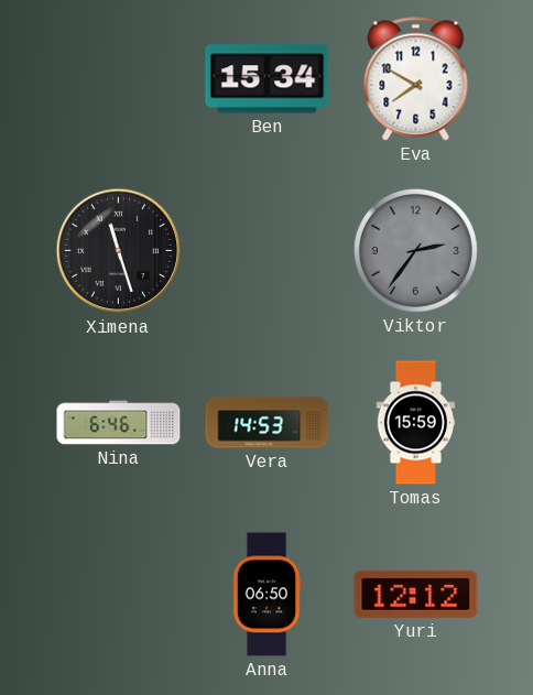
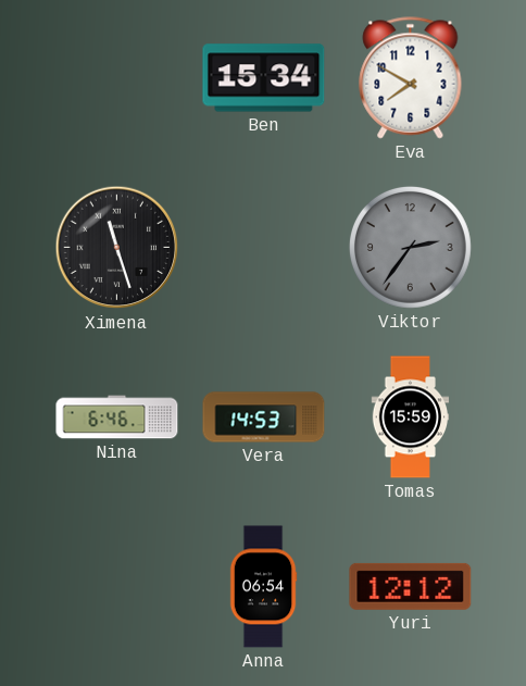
Anna: 06:50 -> 06:54
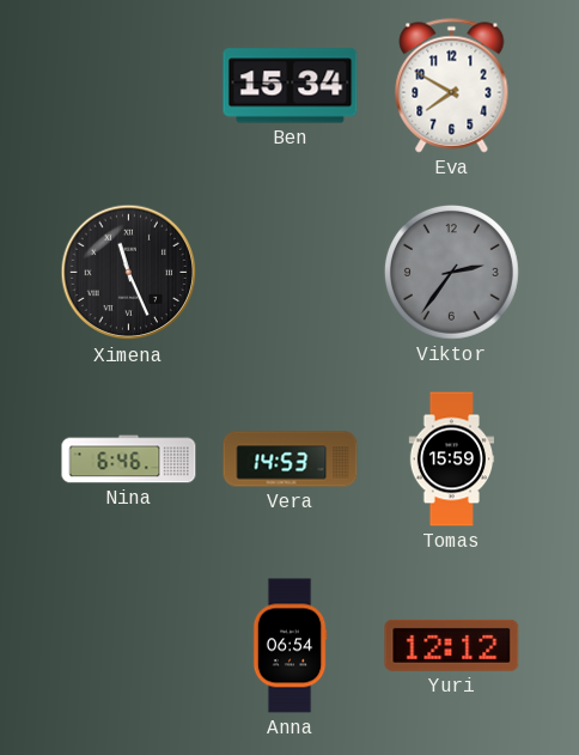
Ximena: 11:27 -> 11:26
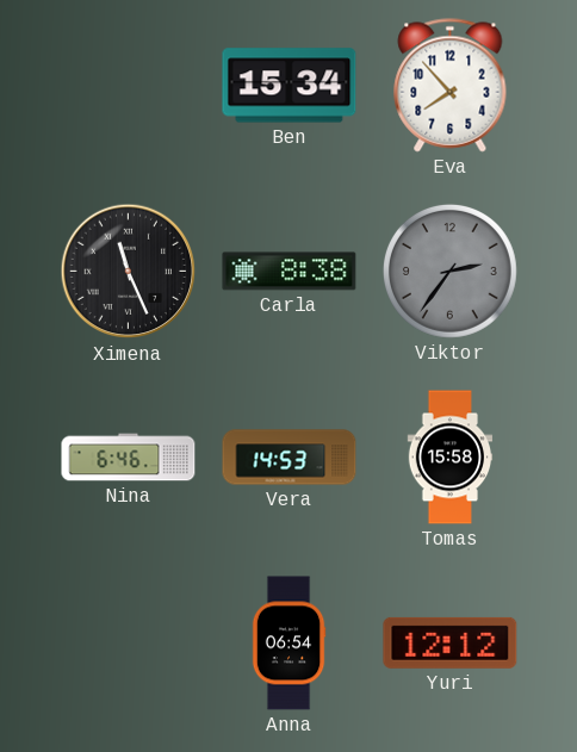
Eva: 7:50 -> 7:53
Carla: none -> 8:38
Tomas: 15:59 -> 15:58
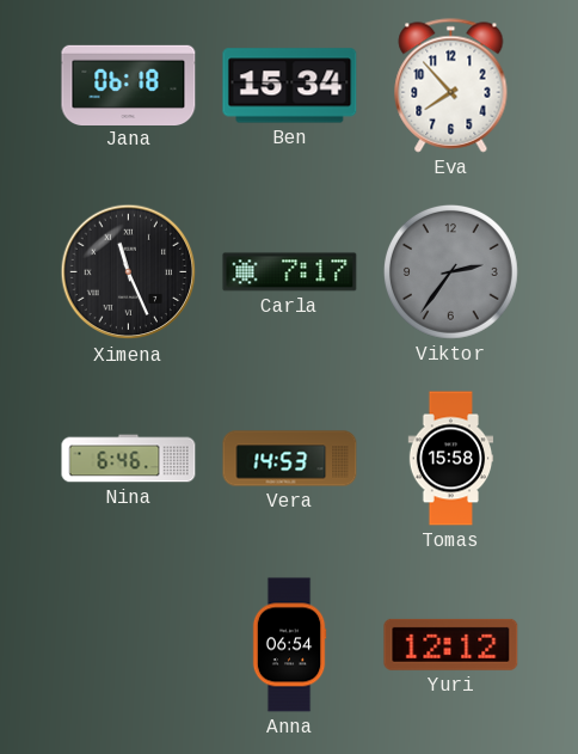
Jana: none -> 06:18
Carla: 8:38 -> 7:17
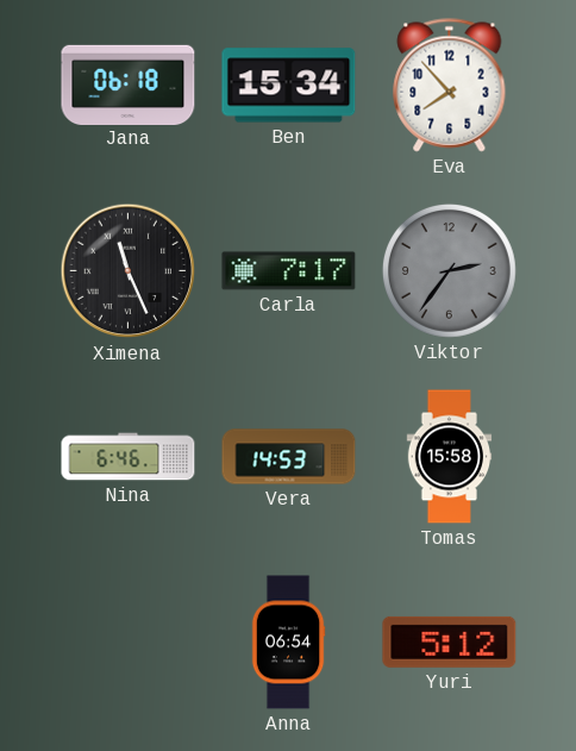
Yuri: 12:12 -> 5:12
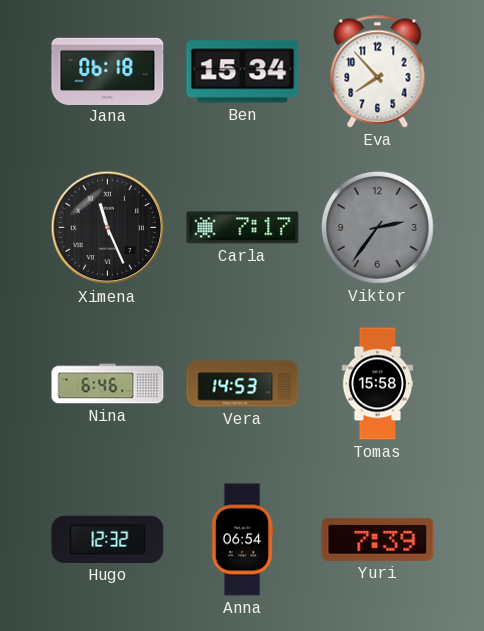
Hugo: none -> 12:32
Yuri: 5:12 -> 7:39
